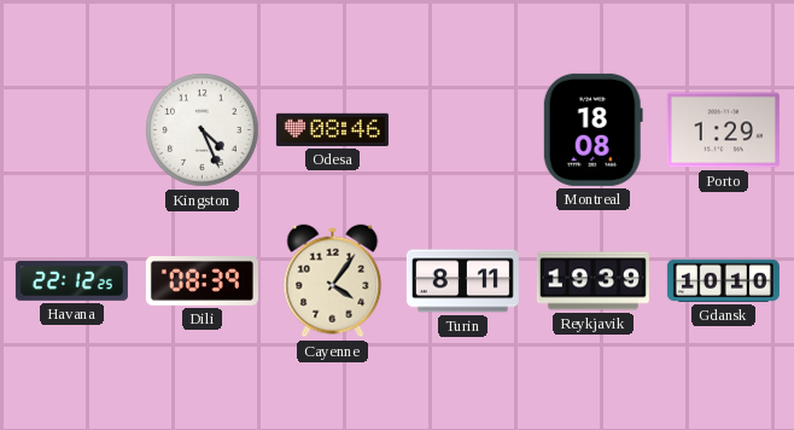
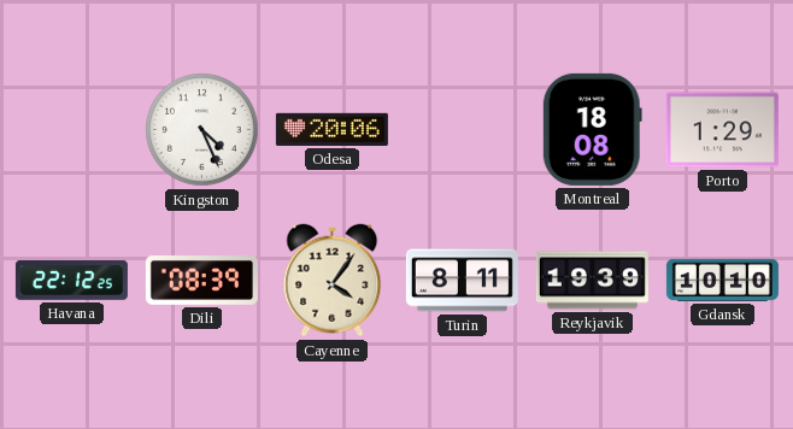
Odesa: 08:46 -> 20:06
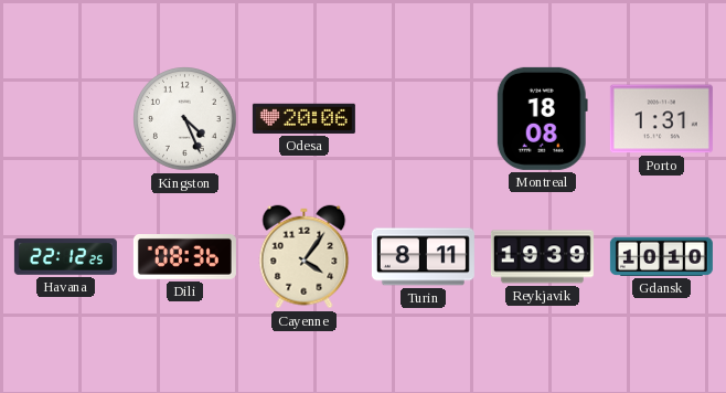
Porto: 1:29 -> 1:31
Dili: 08:39 -> 08:36
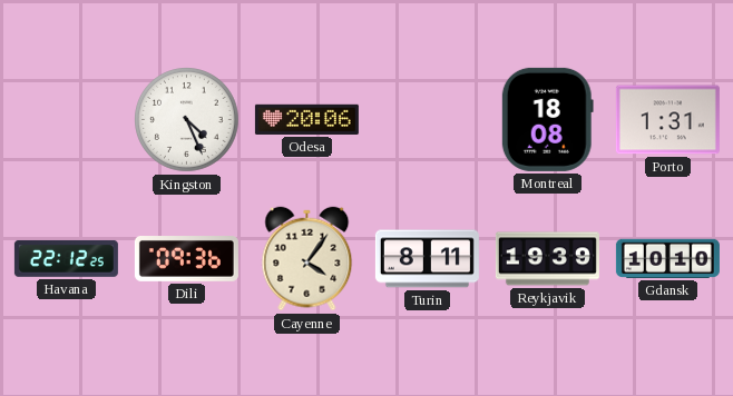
Dili: 08:36 -> 09:36
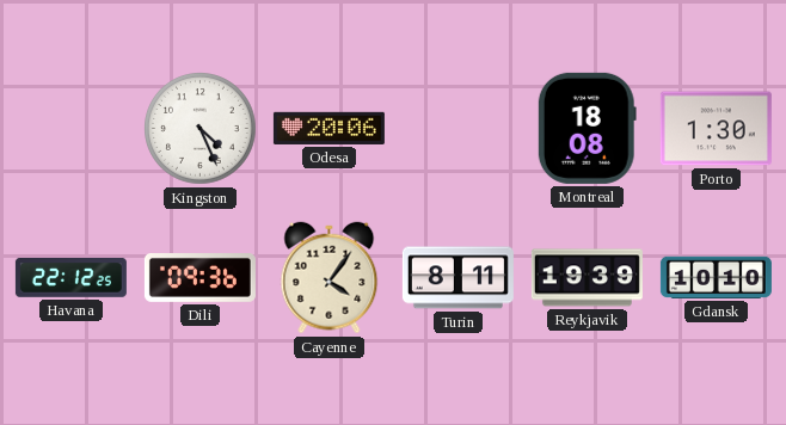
Porto: 1:31 -> 1:30
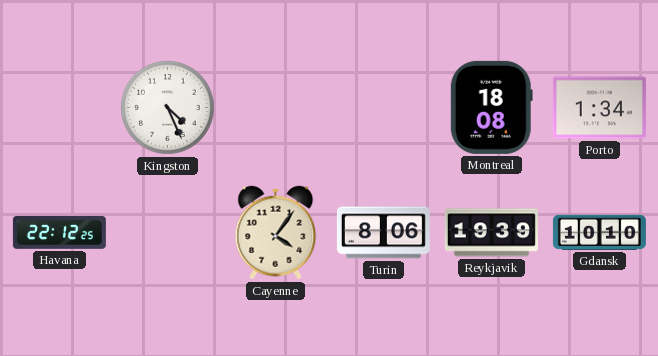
Odesa: 20:06 -> none
Porto: 1:30 -> 1:34
Dili: 09:36 -> none
Turin: 8:11 -> 8:06
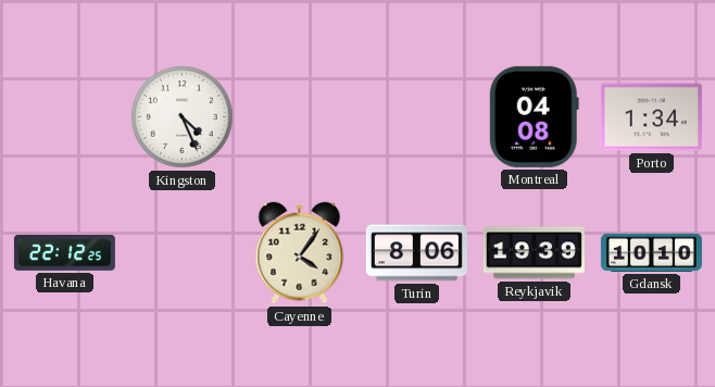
Montreal: 18:08 -> 04:08
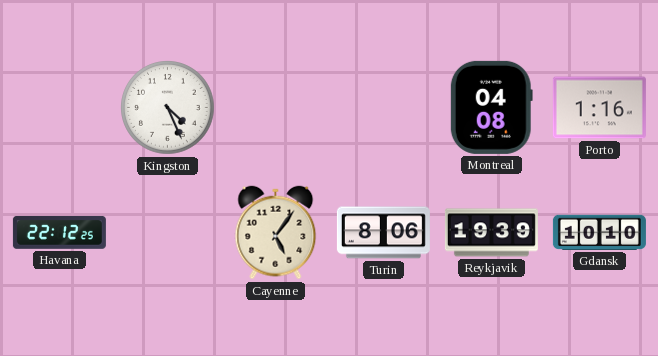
Porto: 1:34 -> 1:16
Cayenne: 4:06 -> 5:06
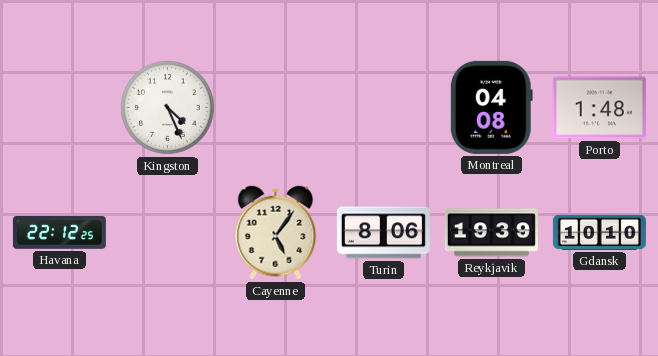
Porto: 1:16 -> 1:48
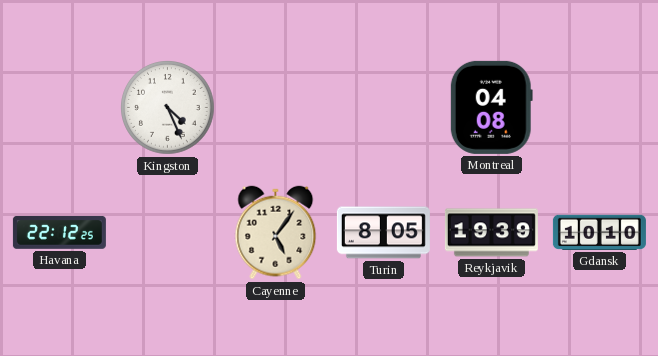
Porto: 1:48 -> none
Turin: 8:06 -> 8:05
